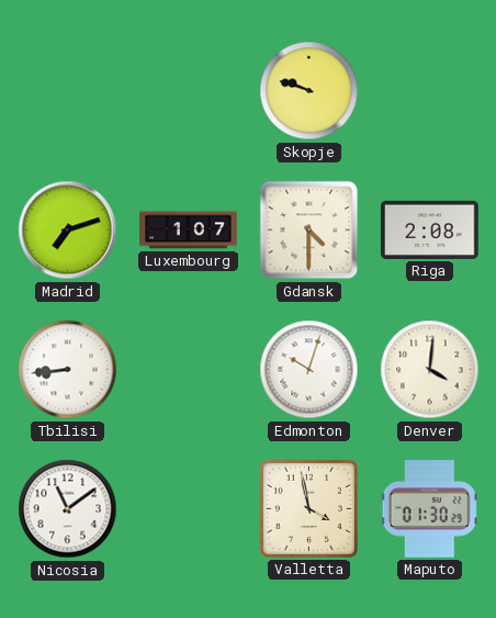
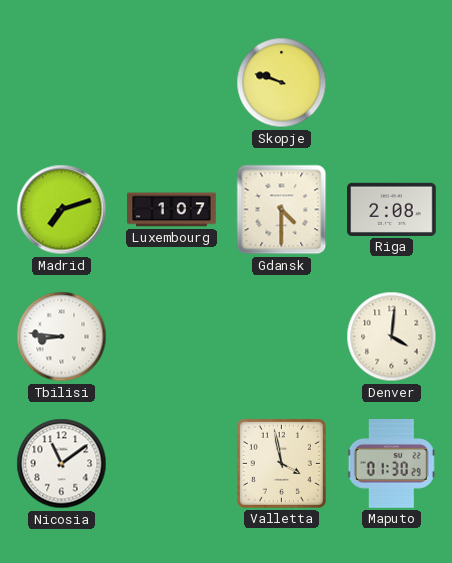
Tbilisi: 8:44 -> 8:46
Edmonton: 10:03 -> none
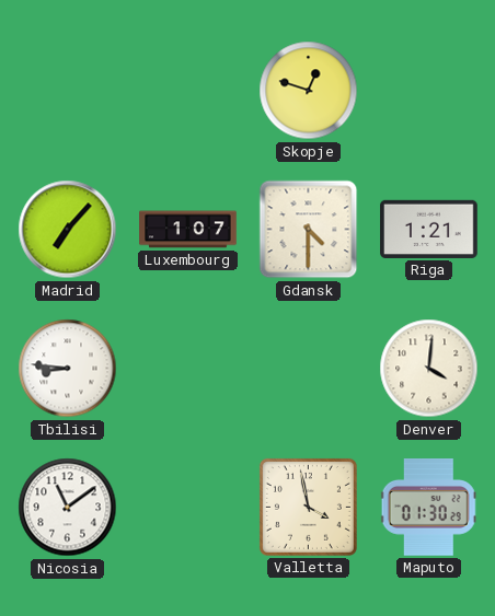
Skopje: 9:48 -> 12:48
Madrid: 7:12 -> 7:07
Riga: 2:08 -> 1:21
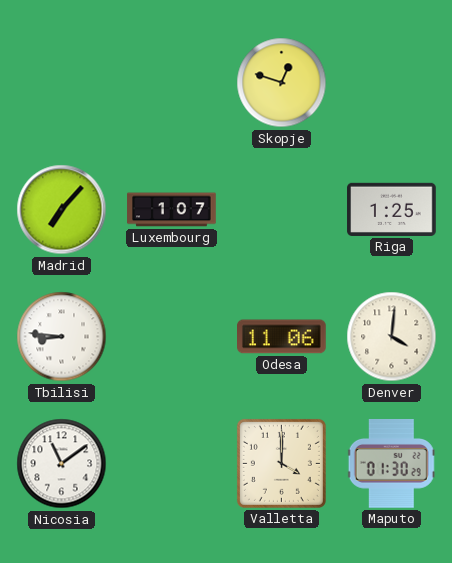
Gdansk: 4:30 -> none
Riga: 1:21 -> 1:25
Odesa: none -> 11:06
Valletta: 3:58 -> 4:00
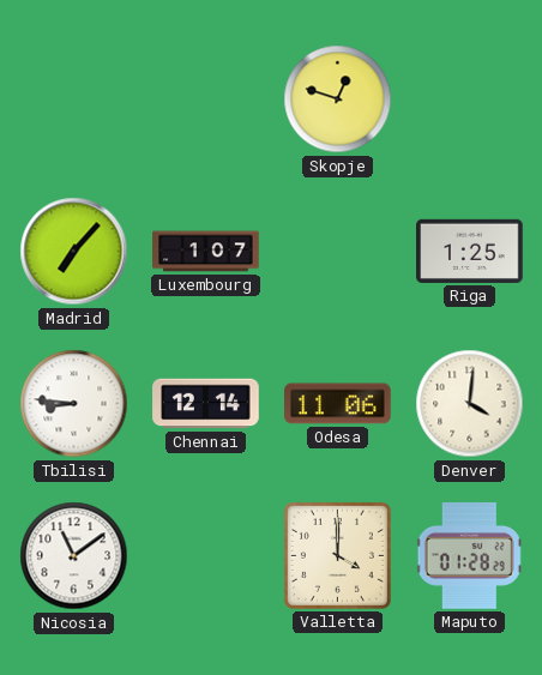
Chennai: none -> 12:14
Maputo: 01:30 -> 01:28
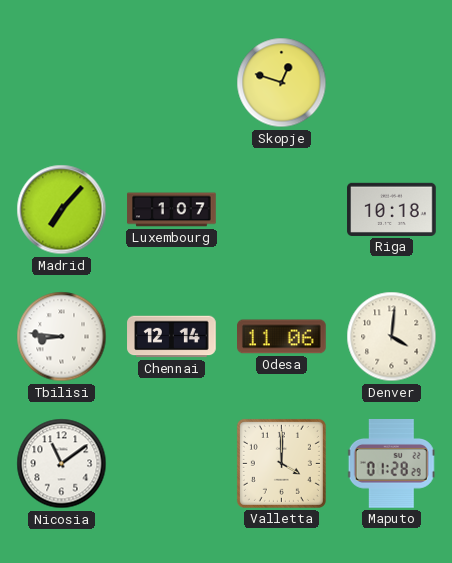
Riga: 1:25 -> 10:18
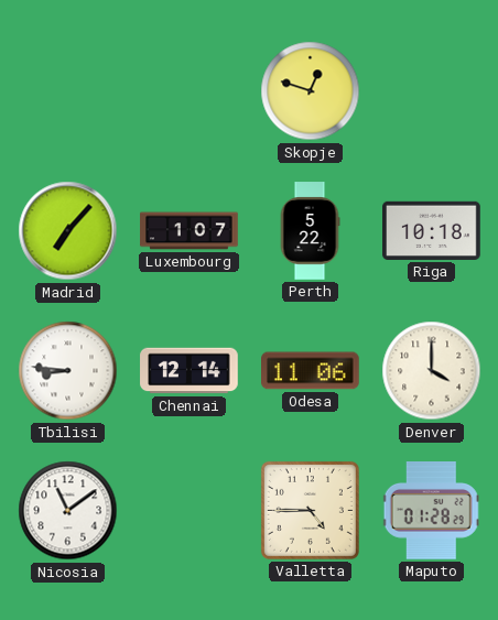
Perth: none -> 5:22
Denver: 4:01 -> 4:00
Valletta: 4:00 -> 4:45
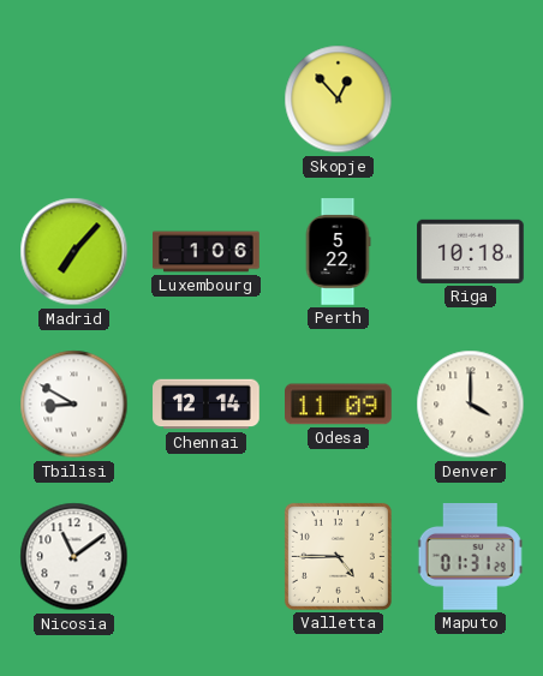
Skopje: 12:48 -> 12:53
Luxembourg: 1:07 -> 1:06
Tbilisi: 8:46 -> 8:50
Odesa: 11:06 -> 11:09
Maputo: 01:28 -> 01:31
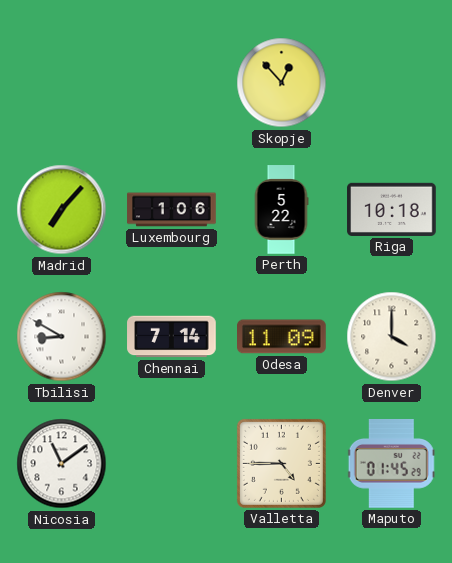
Chennai: 12:14 -> 7:14
Maputo: 01:31 -> 01:45
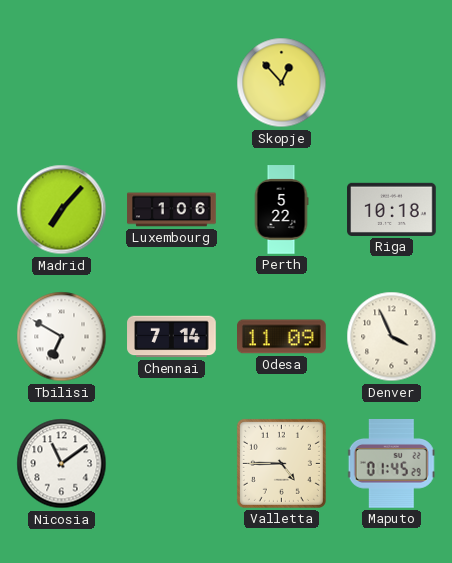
Tbilisi: 8:50 -> 6:50
Denver: 4:00 -> 3:56
